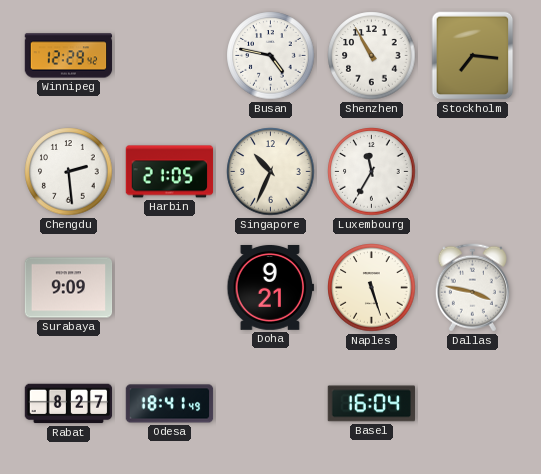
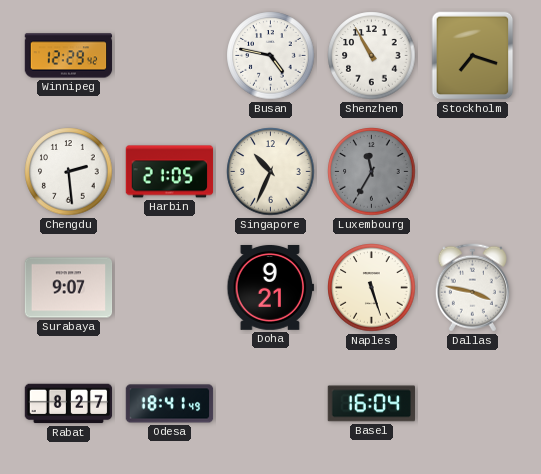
Stockholm: 7:16 -> 7:18
Luxembourg dial: white -> grey
Surabaya: 9:09 -> 9:07
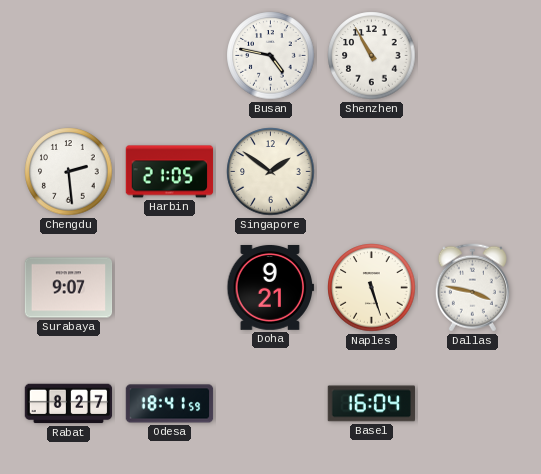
Winnipeg: 12:29 -> none
Stockholm: 7:18 -> none
Singapore: 10:34 -> 1:51
Luxembourg: 11:35 -> none
Odesa: 18:41:49 -> 18:41:59
